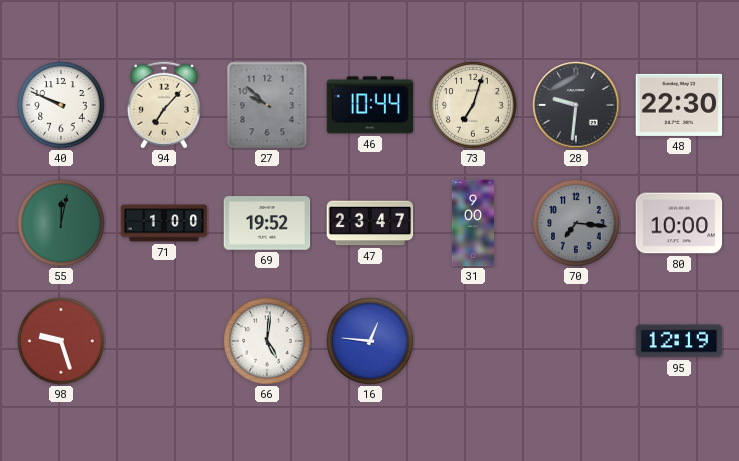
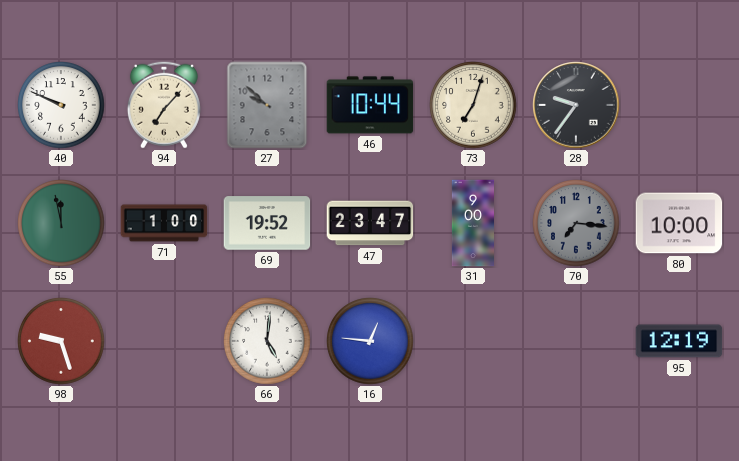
28: 9:31 -> 9:36
48: 22:30 -> none
55: 12:02 -> 11:58
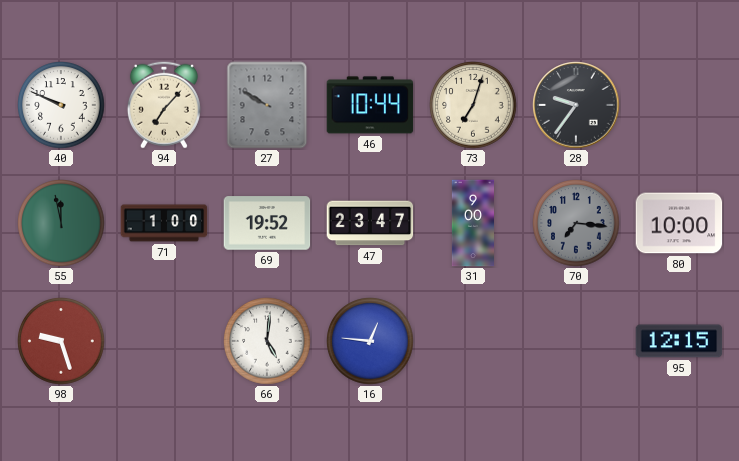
27: 9:52 -> 9:50
95: 12:19 -> 12:15
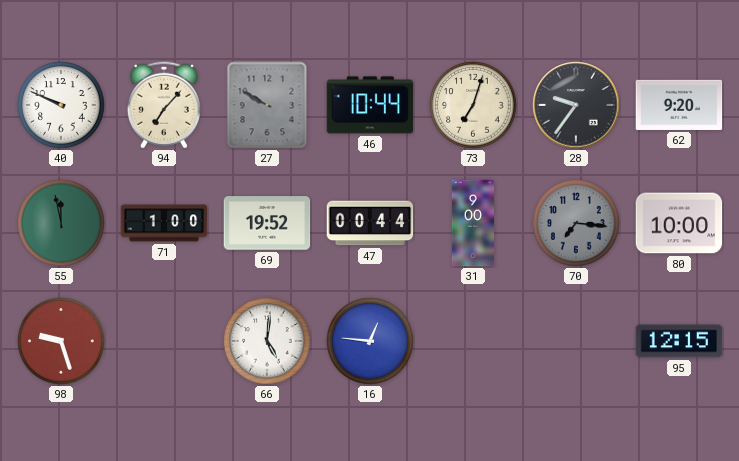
62: none -> 9:20
47: 23:47 -> 00:44
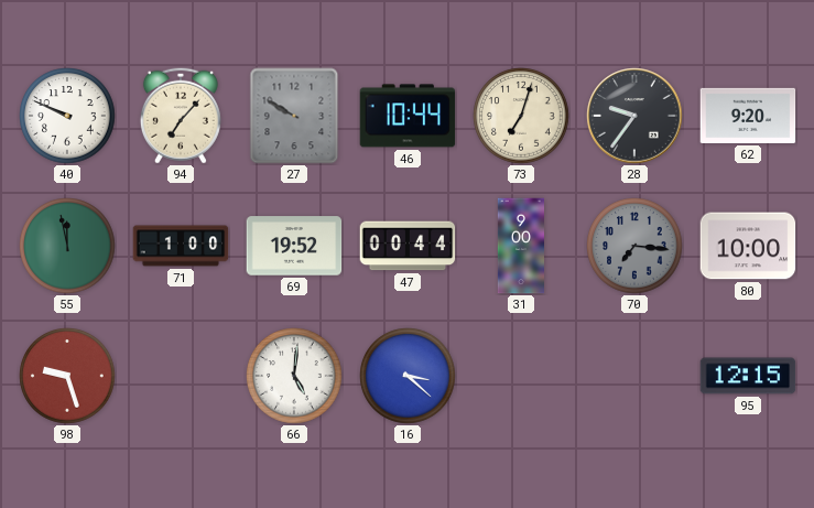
16: 12:46 -> 3:22
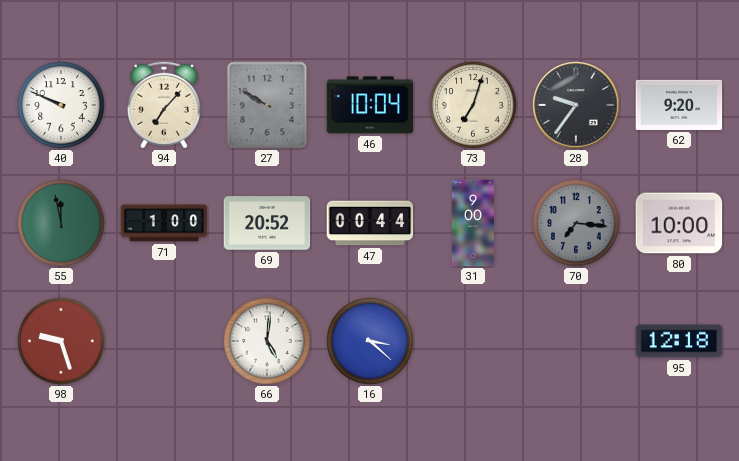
46: 10:44 -> 10:04
69: 19:52 -> 20:52
95: 12:15 -> 12:18
